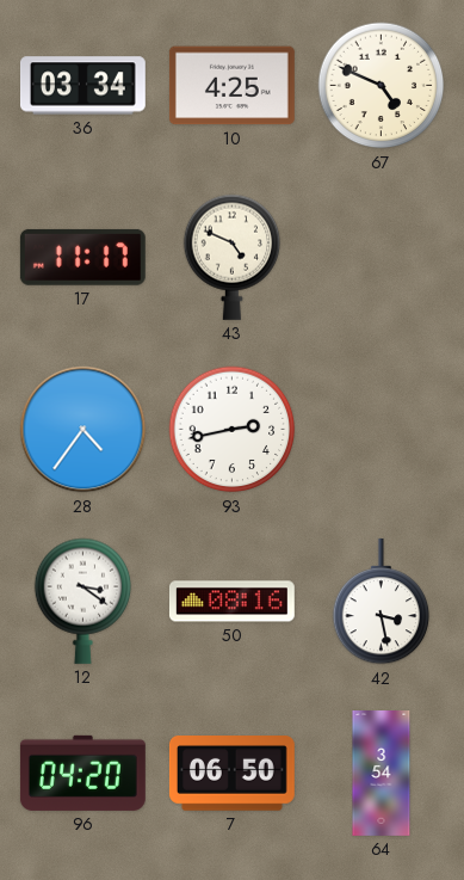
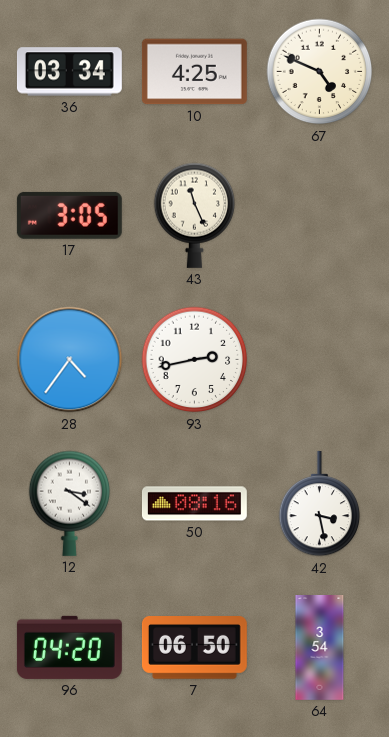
17: 11:17 -> 3:05
43: 4:49 -> 11:26
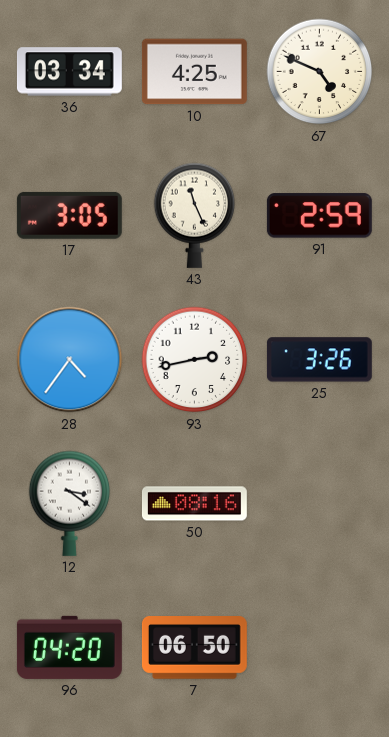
91: none -> 2:59
25: none -> 3:26
42: 3:28 -> none
64: 3:54 -> none
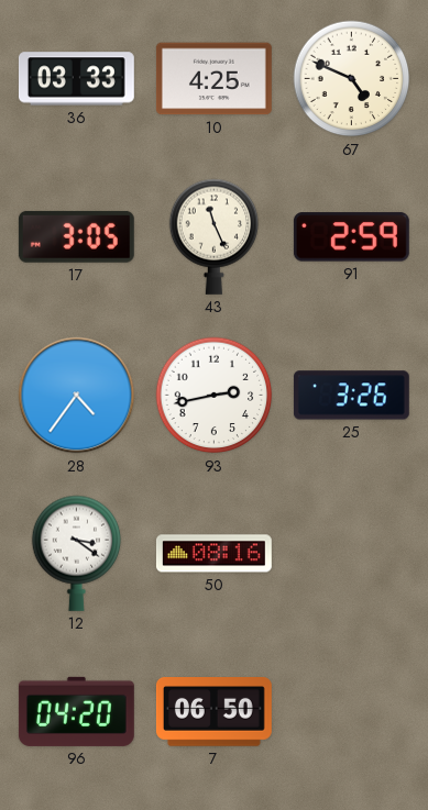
36: 03:34 -> 03:33
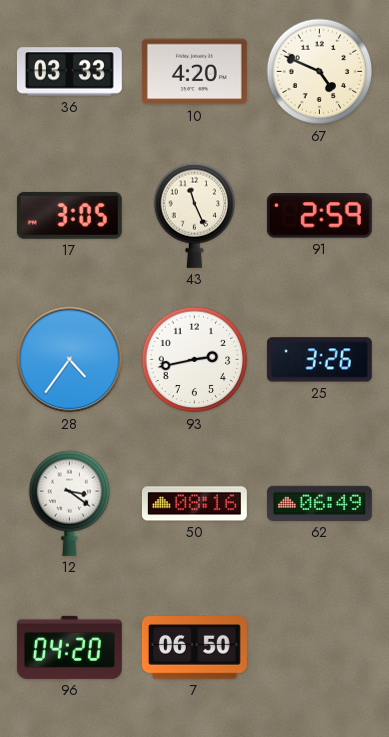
10: 4:25 -> 4:20
62: none -> 06:49
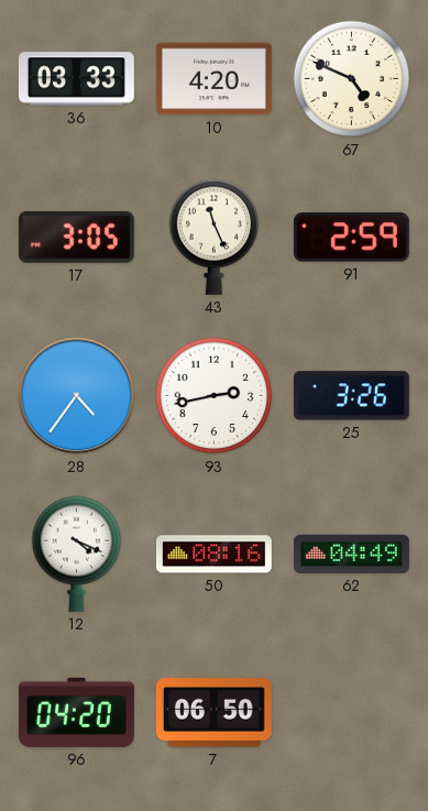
12: 3:21 -> 4:19
62: 06:49 -> 04:49
